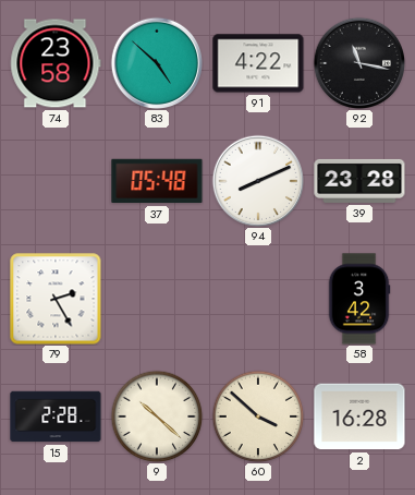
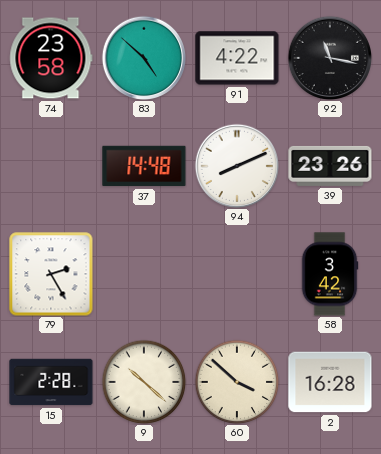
37: 05:48 -> 14:48
39: 23:28 -> 23:26
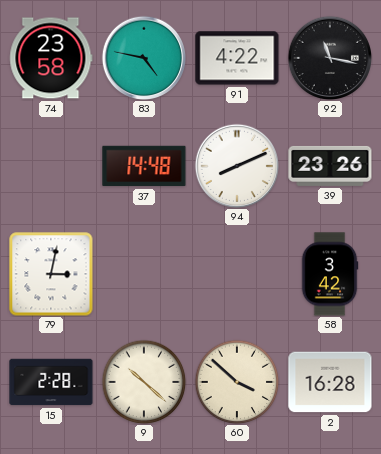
83: 4:52 -> 4:47
79: 2:25 -> 3:02
